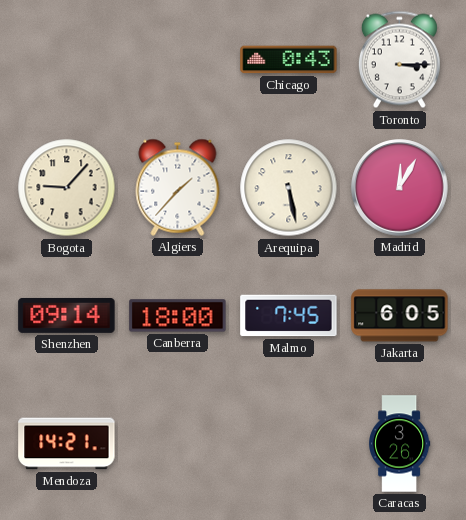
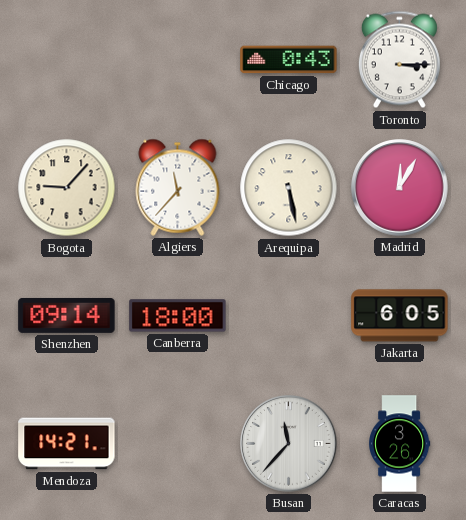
Algiers: 1:37 -> 11:37
Malmo: 7:45 -> none
Busan: none -> 11:37
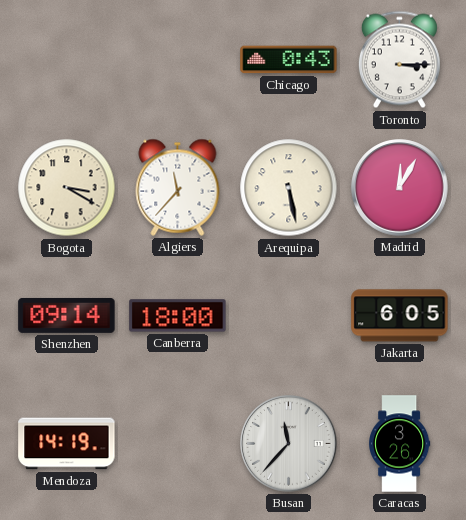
Bogota: 9:07 -> 3:20
Mendoza: 14:21 -> 14:19
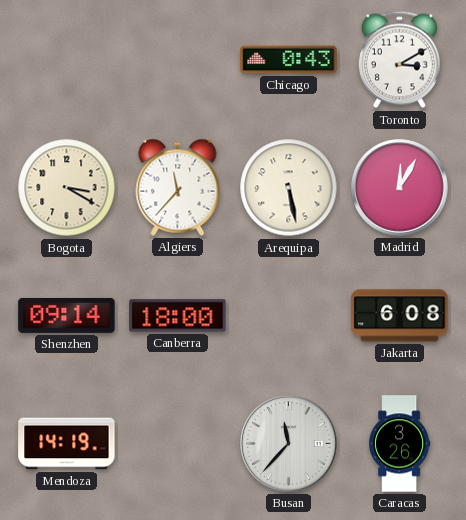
Toronto: 3:15 -> 3:10
Jakarta: 6:05 -> 6:08
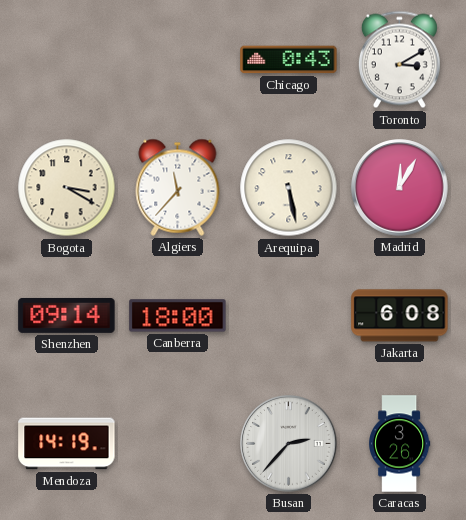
Busan: 11:37 -> 2:37
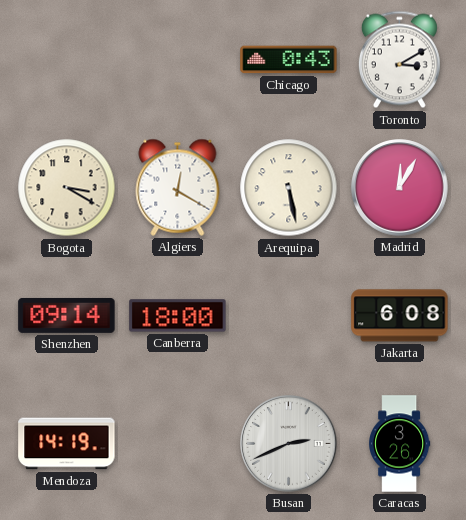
Algiers: 11:37 -> 12:20
Busan: 2:37 -> 2:41
